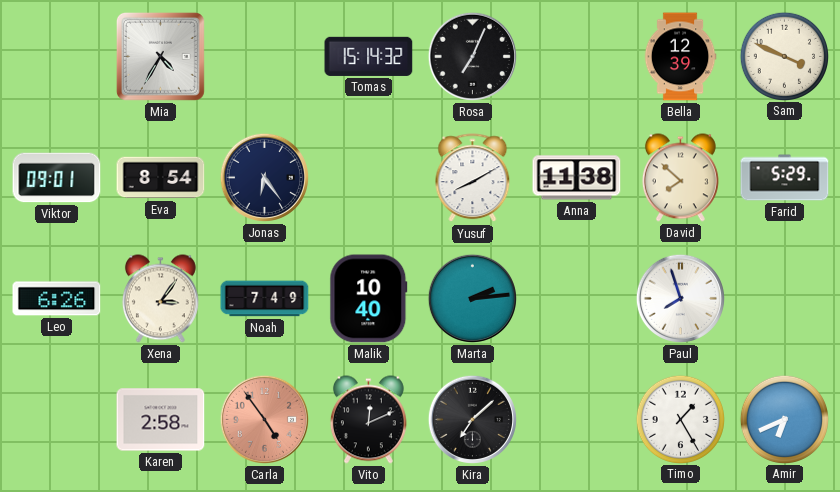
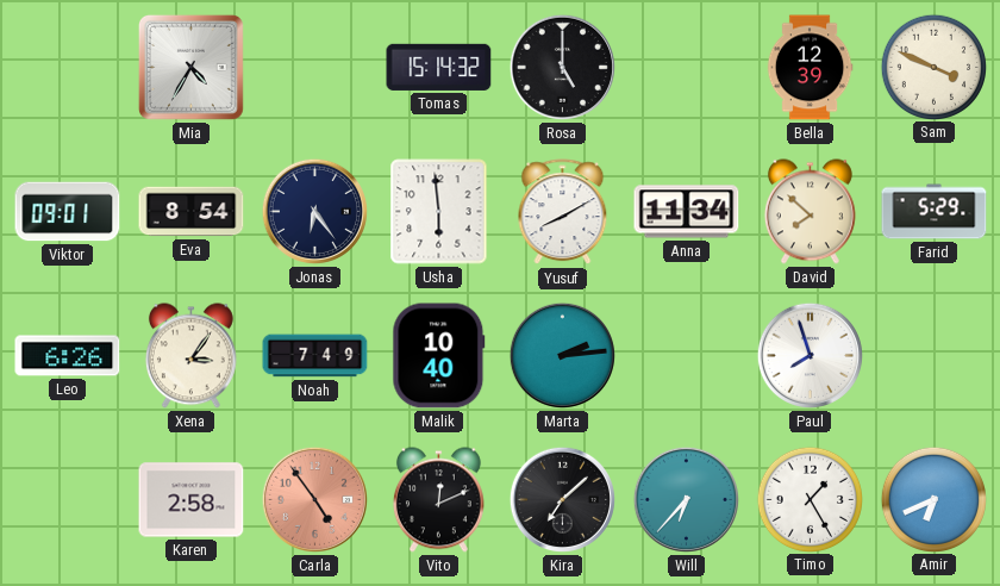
Rosa: 7:04 -> 5:00
Usha: none -> 5:59
Anna: 11:38 -> 11:34
Will: none -> 6:37
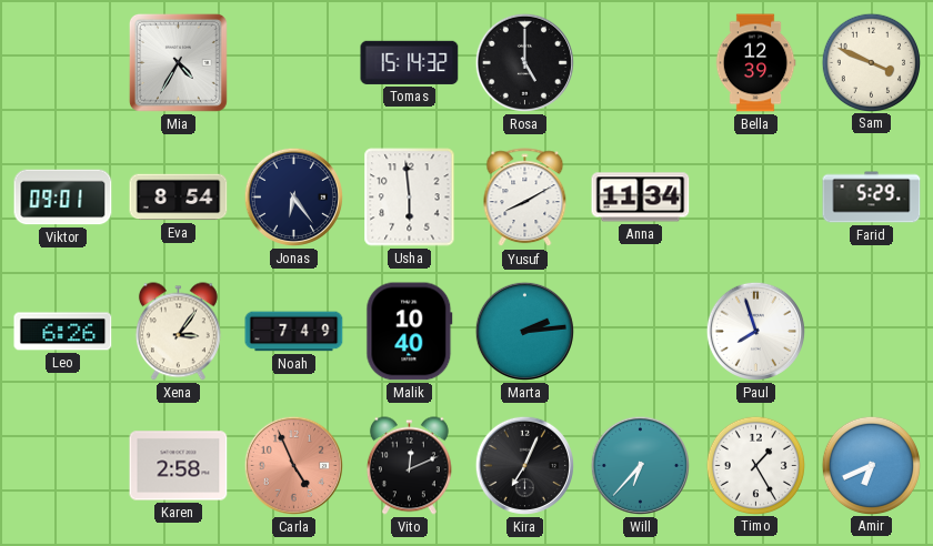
David: 7:52 -> none
Carla: 4:54 -> 4:56
Kira: 7:08 -> 7:04
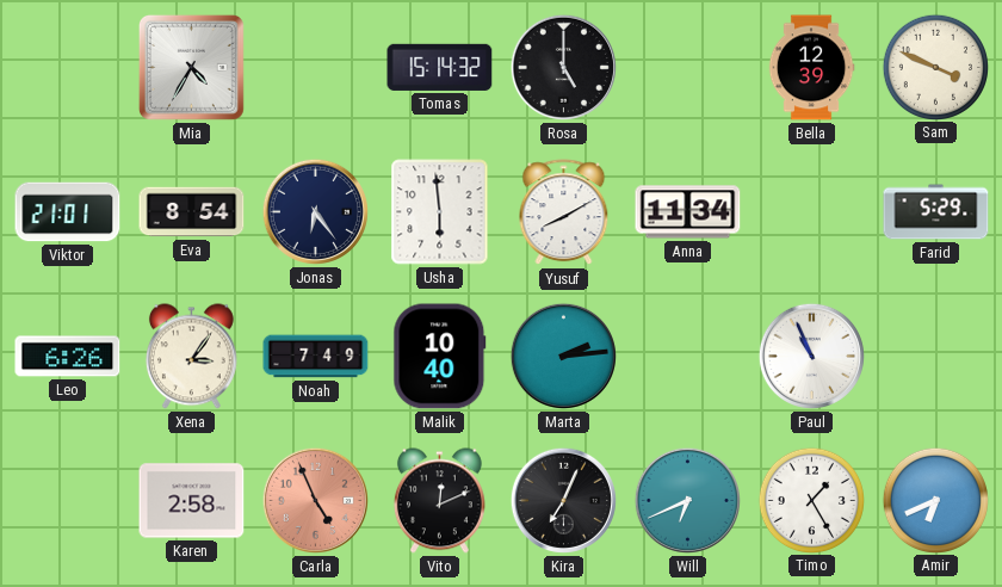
Viktor: 09:01 -> 21:01
Paul: 7:57 -> 10:56
Will: 6:37 -> 6:41
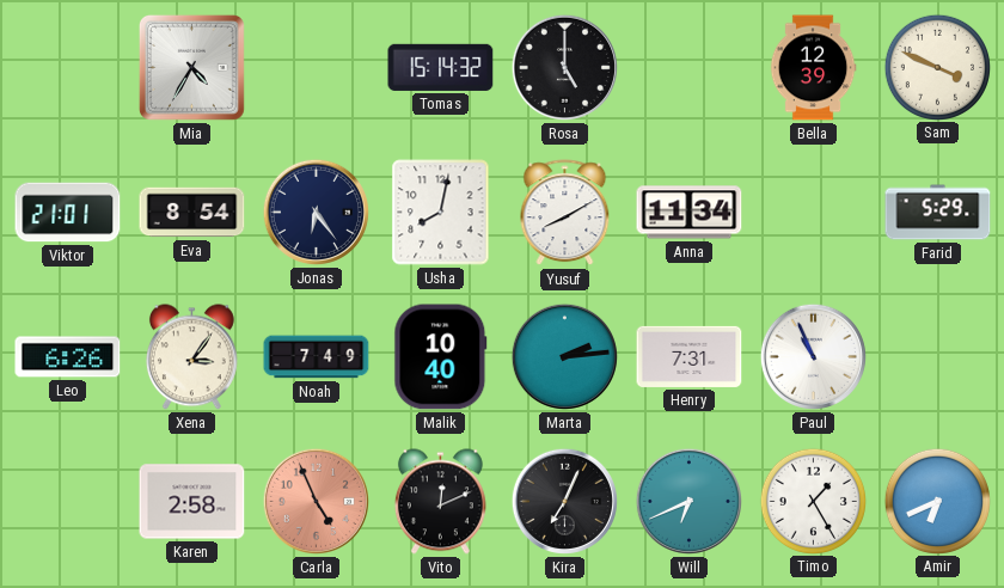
Usha: 5:59 -> 8:02
Henry: none -> 7:31
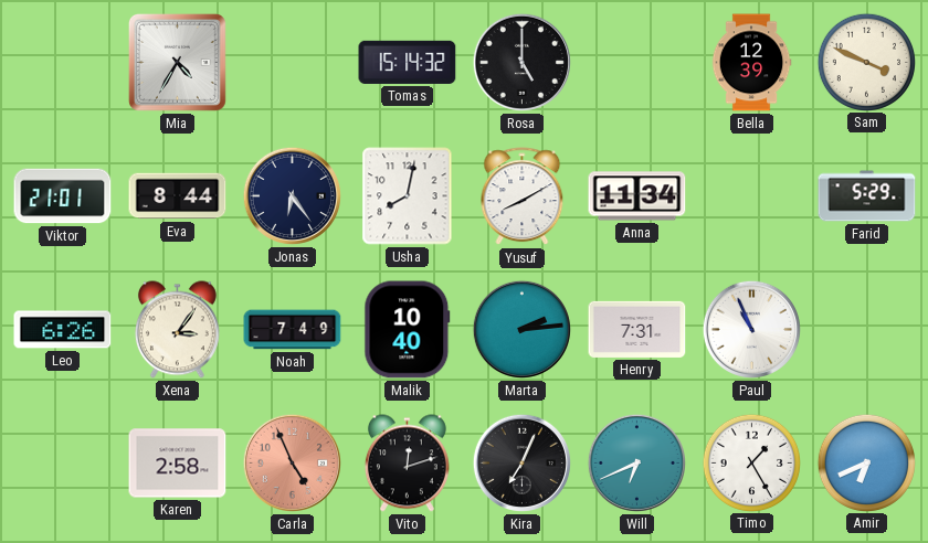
Eva: 8:54 -> 8:44
Vito: 12:11 -> 12:12
